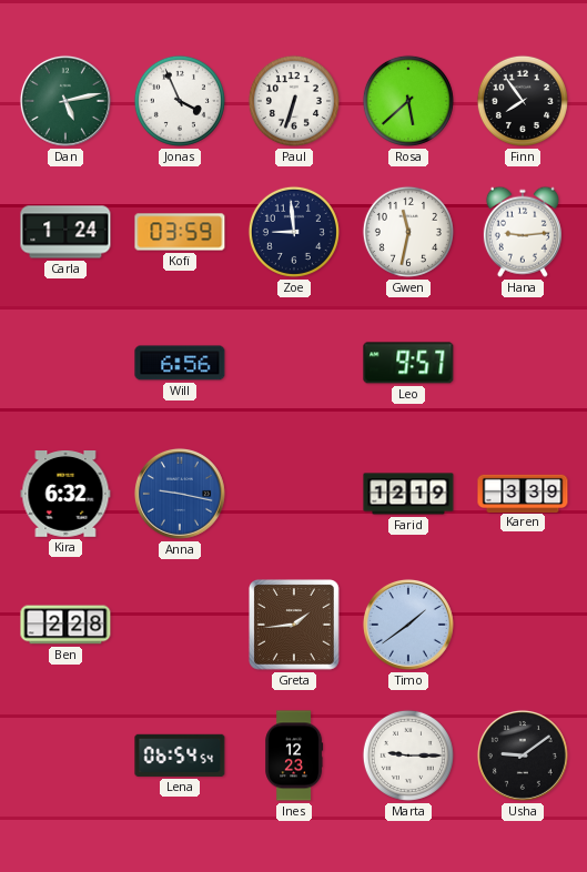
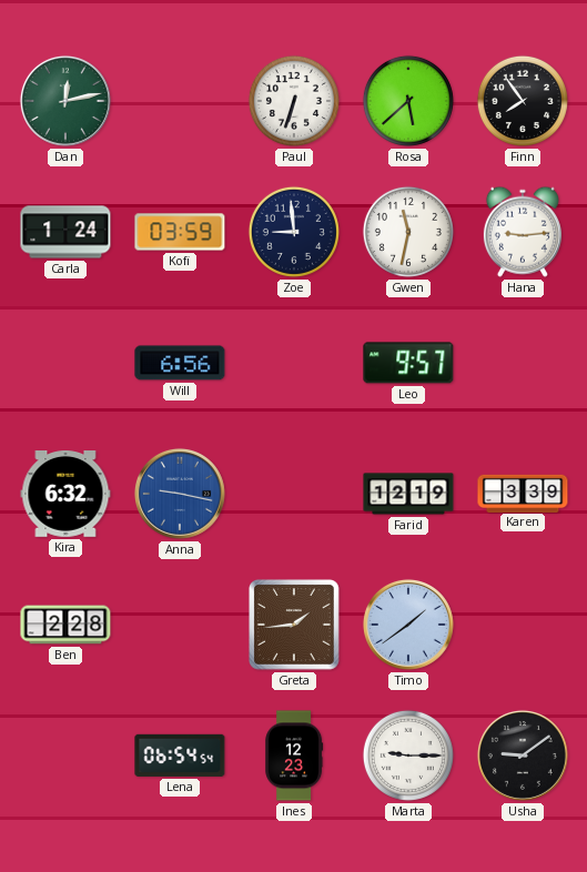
Dan: 5:13 -> 12:13
Jonas: 3:56 -> none
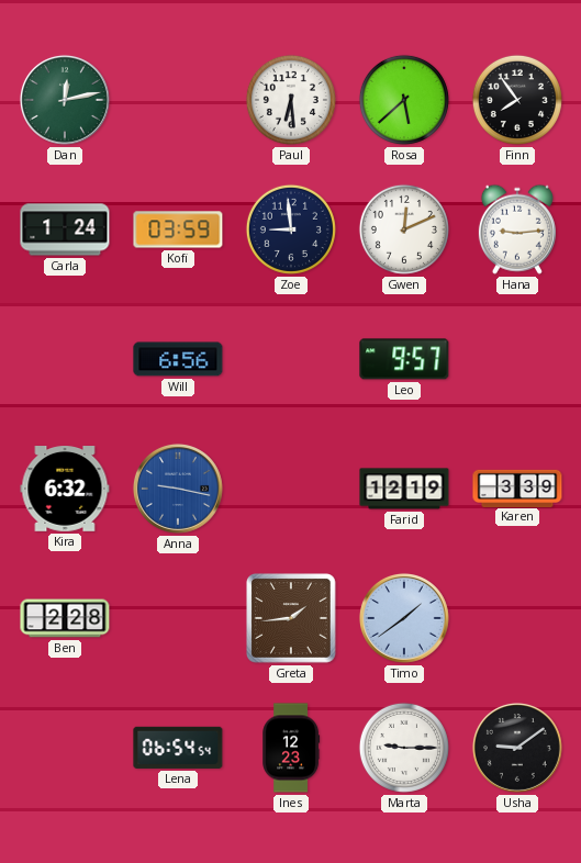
Paul: 6:33 -> 6:29
Gwen: 11:32 -> 12:11
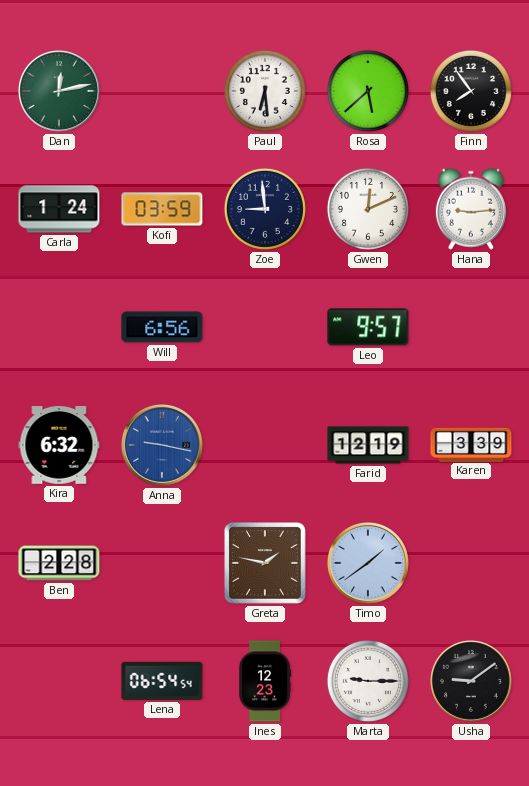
Greta: 1:44 -> 1:47
